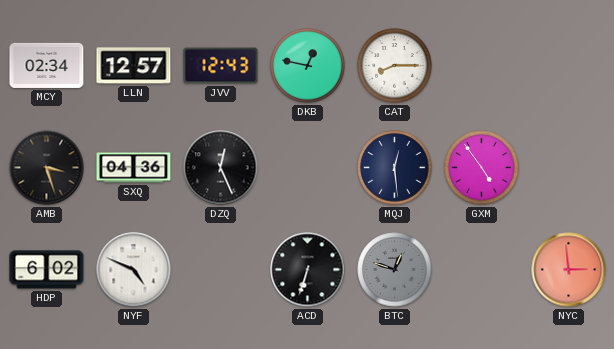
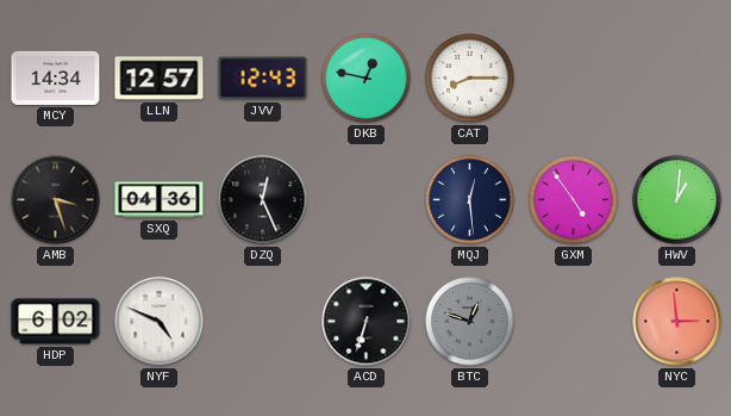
MCY: 02:34 -> 14:34
HWV: none -> 1:01
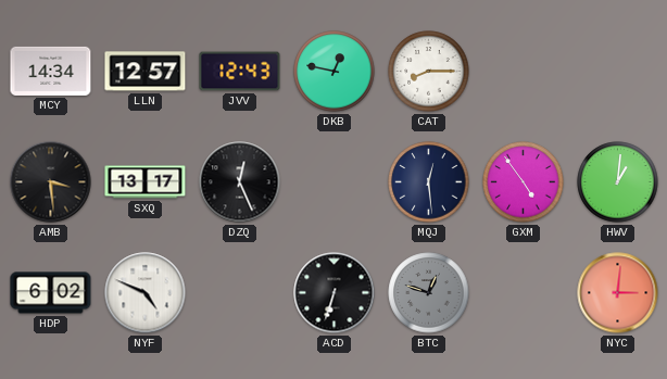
AMB: 3:27 -> 3:29
SXQ: 04:36 -> 13:17
NYC: 2:59 -> 3:01
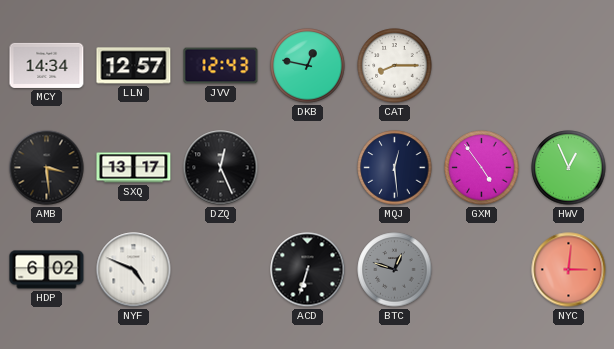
HWV: 1:01 -> 12:56
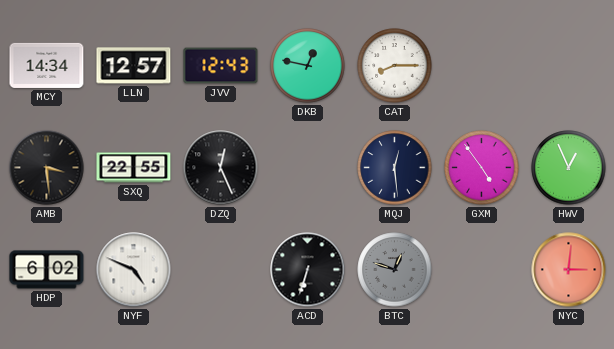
SXQ: 13:17 -> 22:55
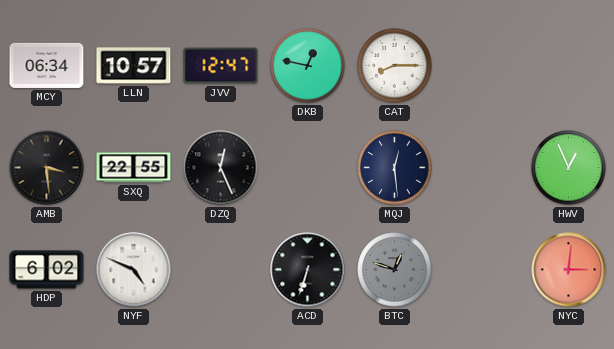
MCY: 14:34 -> 06:34
LLN: 12:57 -> 10:57
JVV: 12:43 -> 12:47
GXM: 4:54 -> none
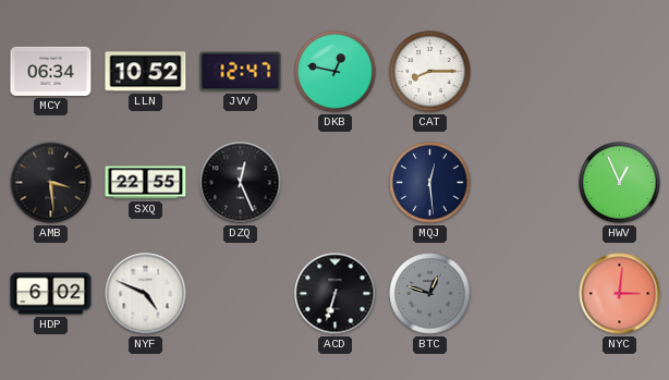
LLN: 10:57 -> 10:52
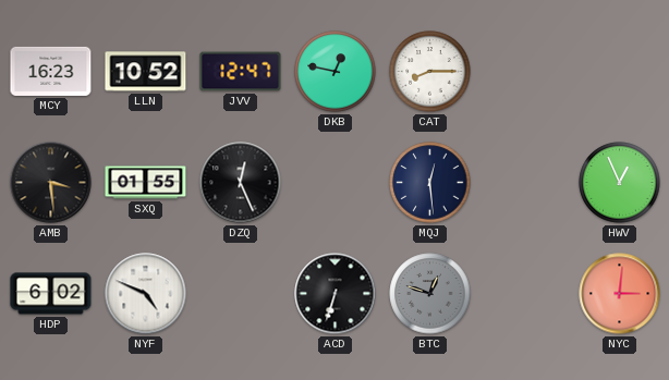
MCY: 06:34 -> 16:23
SXQ: 22:55 -> 01:55
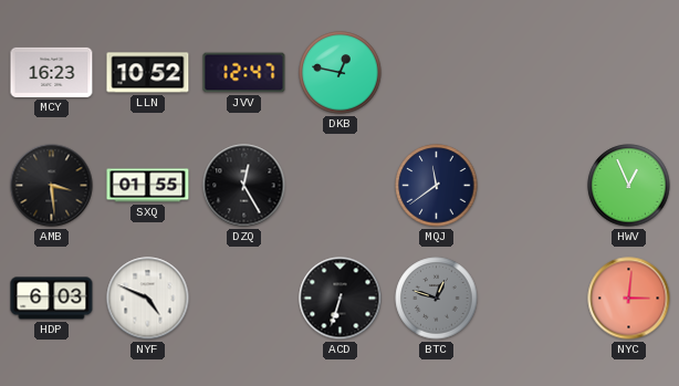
CAT: 8:15 -> none
DZQ: 12:26 -> 12:25
MQJ: 12:29 -> 11:39
HDP: 6:02 -> 6:03
